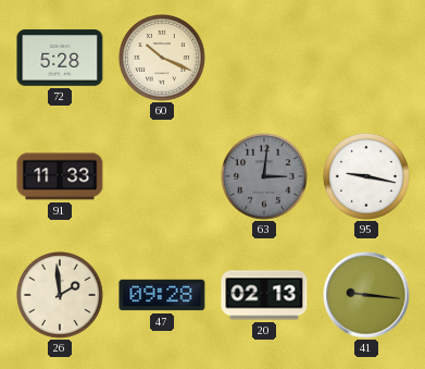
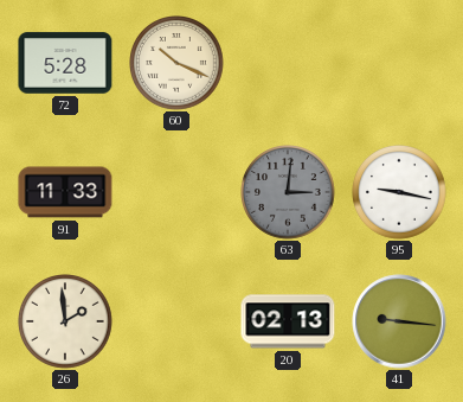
47: 09:28 -> none
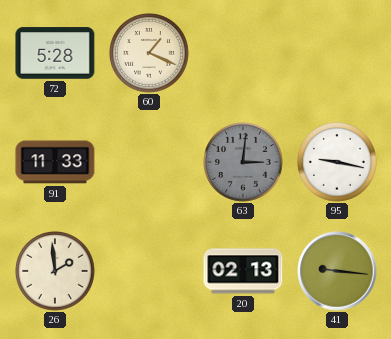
60: 10:19 -> 1:19
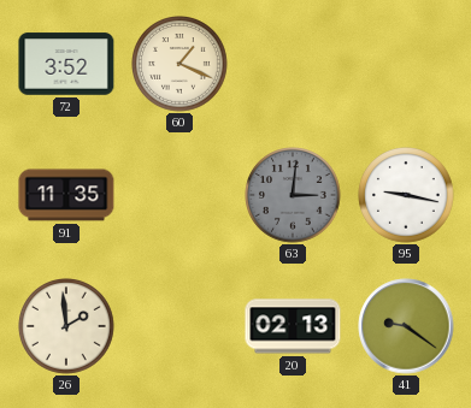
72: 5:28 -> 3:52
91: 11:33 -> 11:35
41: 9:16 -> 9:21
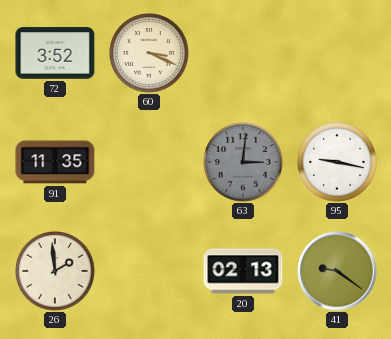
60: 1:19 -> 3:19
